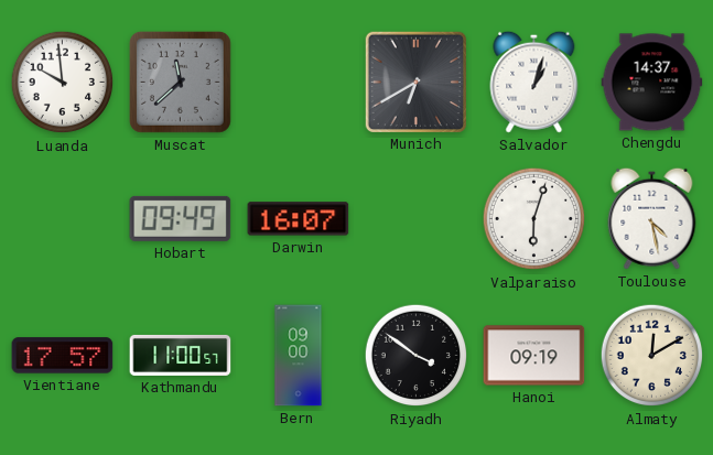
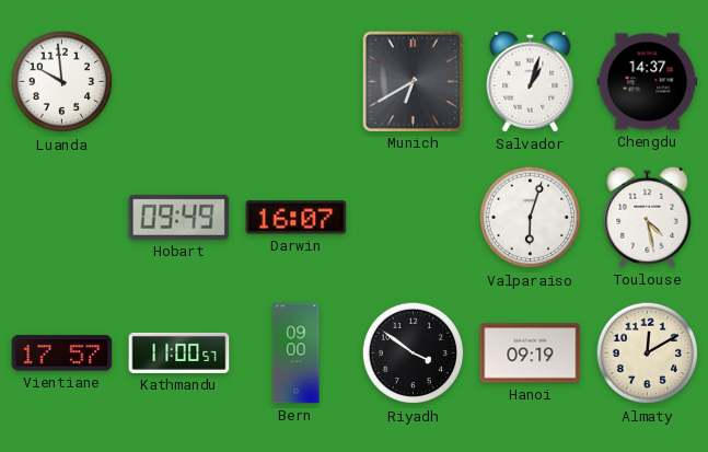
Muscat: 11:38 -> none
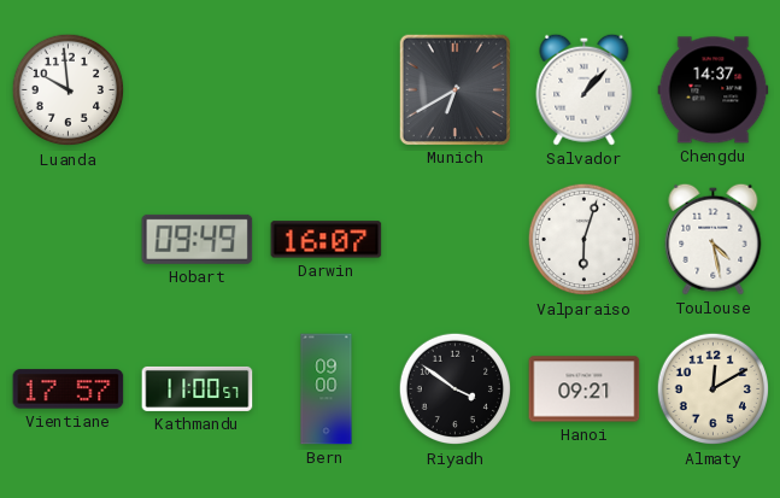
Salvador: 1:03 -> 1:07
Hanoi: 09:19 -> 09:21
